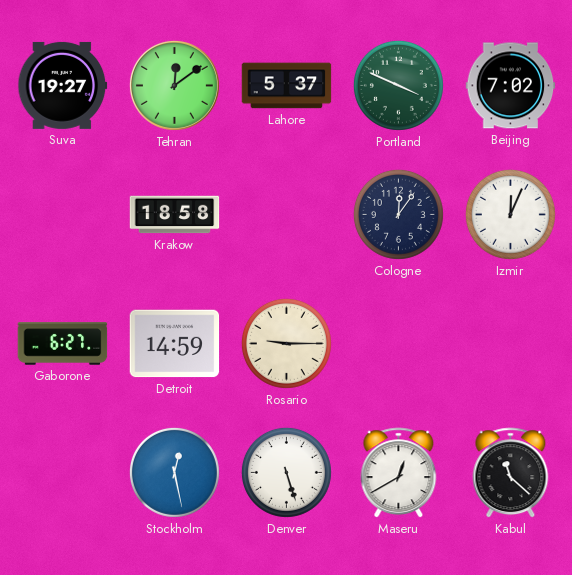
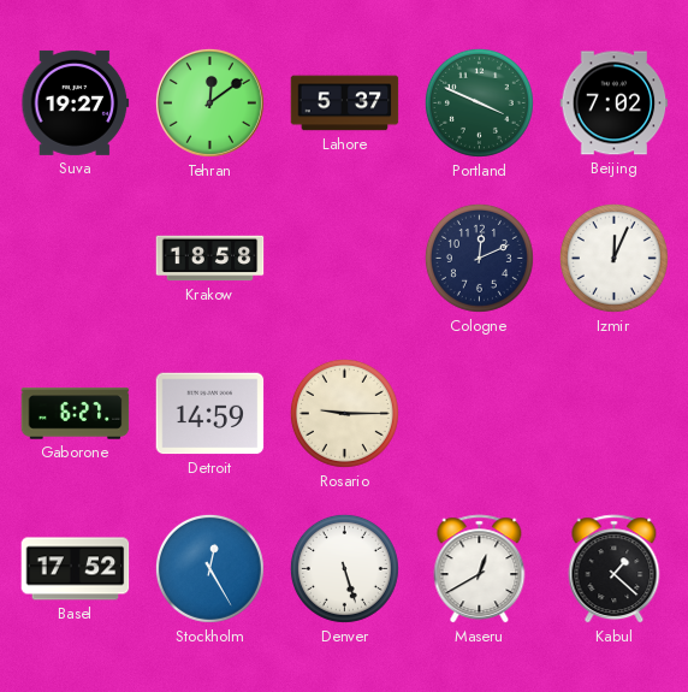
Cologne: 12:06 -> 12:11
Basel: none -> 17:52
Stockholm: 12:28 -> 12:25
Kabul: 11:22 -> 1:22
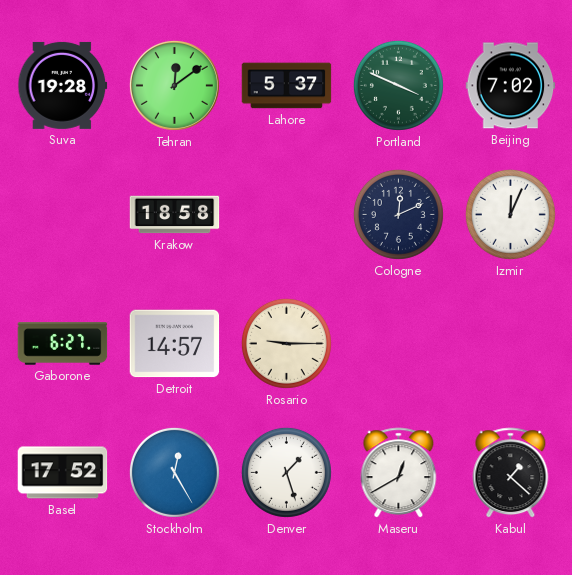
Suva: 19:27 -> 19:28
Detroit: 14:59 -> 14:57
Denver: 5:27 -> 1:27
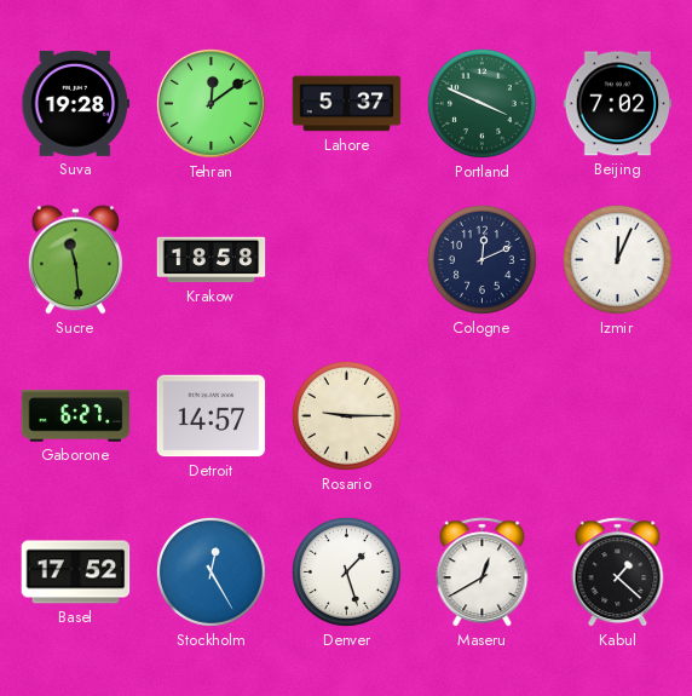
Sucre: none -> 11:29
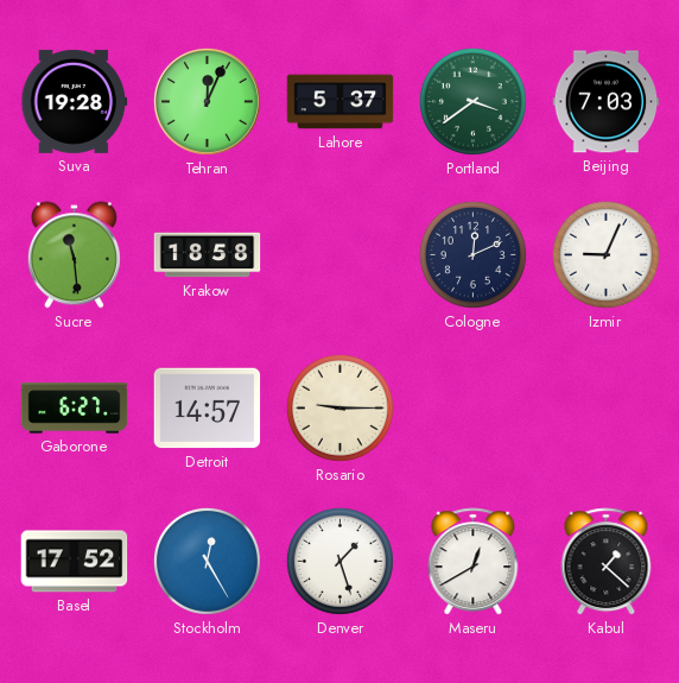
Tehran: 12:09 -> 12:04
Portland: 3:49 -> 3:39
Beijing: 7:02 -> 7:03
Izmir: 12:04 -> 9:04
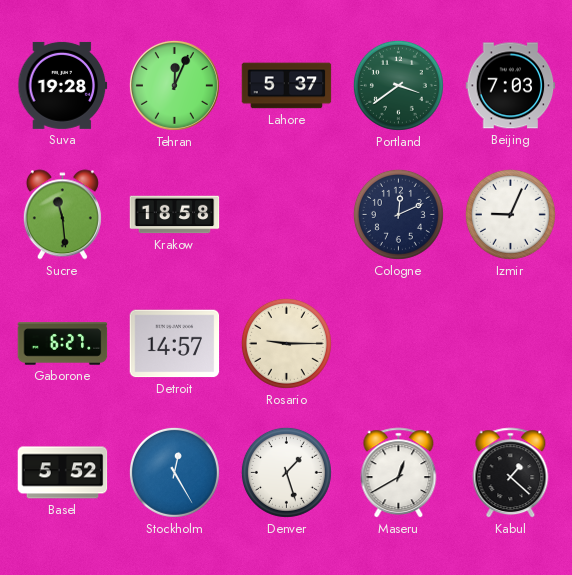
Basel: 17:52 -> 5:52
